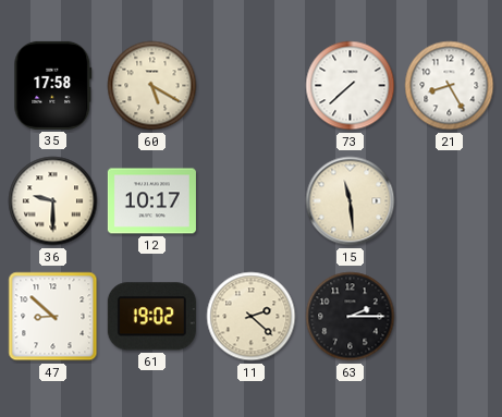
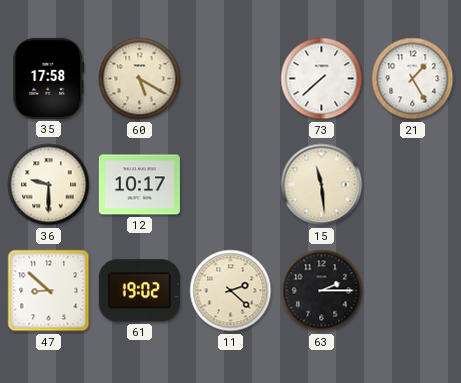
21: 8:25 -> 1:25
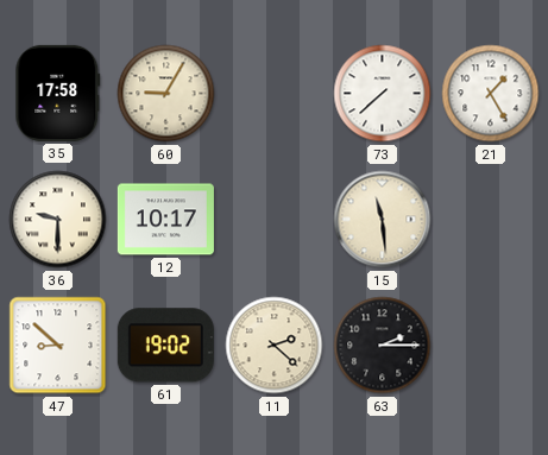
60: 5:20 -> 9:05
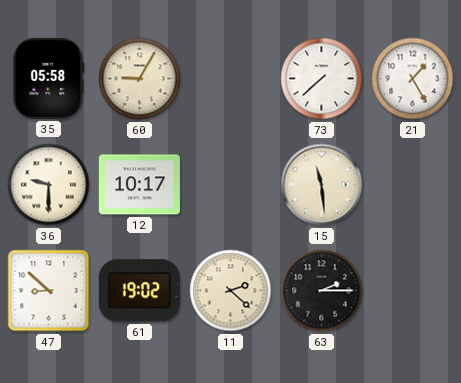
35: 17:58 -> 05:58
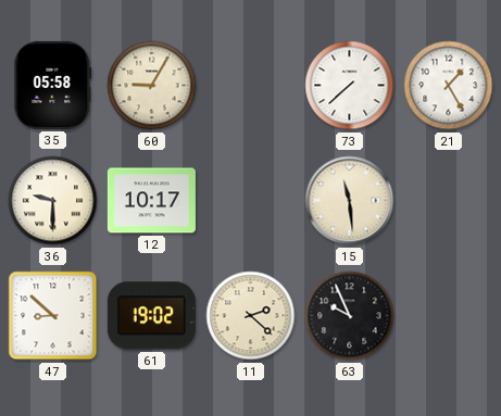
63: 2:15 -> 9:56
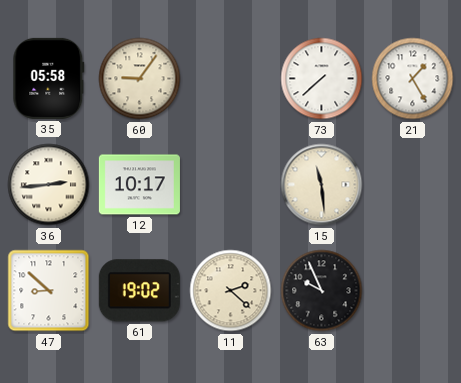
60: 9:05 -> 9:06
36: 9:30 -> 2:44
